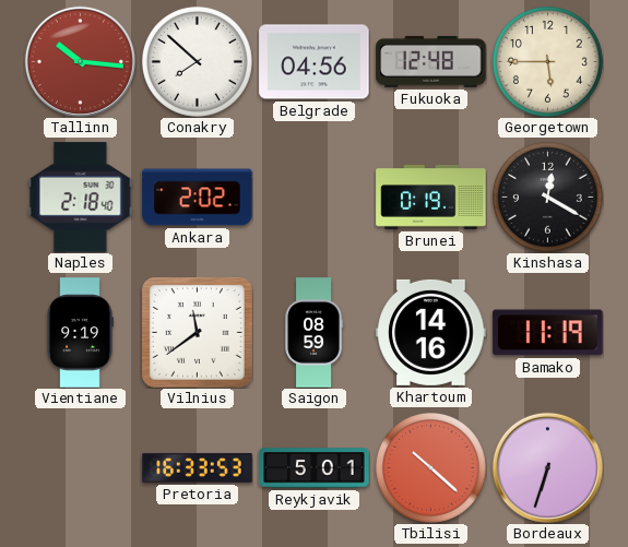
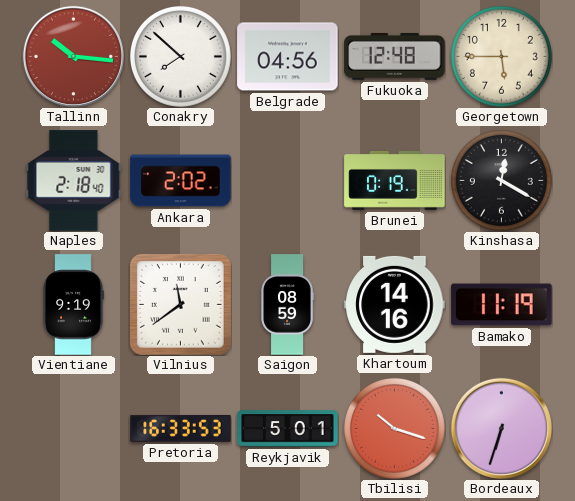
Tbilisi: 10:22 -> 10:18
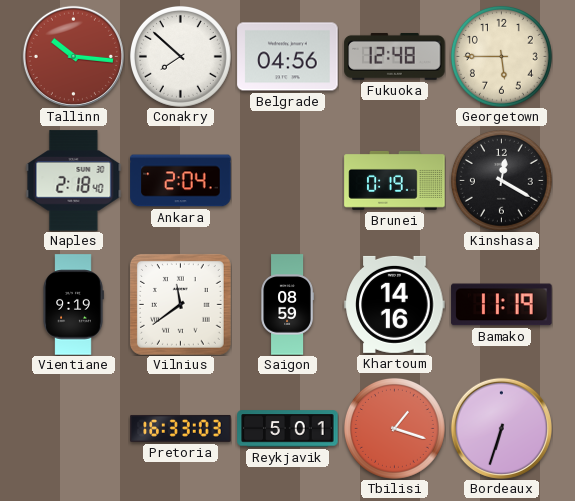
Ankara: 2:02 -> 2:04
Pretoria: 16:33:53 -> 16:33:03
Tbilisi: 10:18 -> 1:18
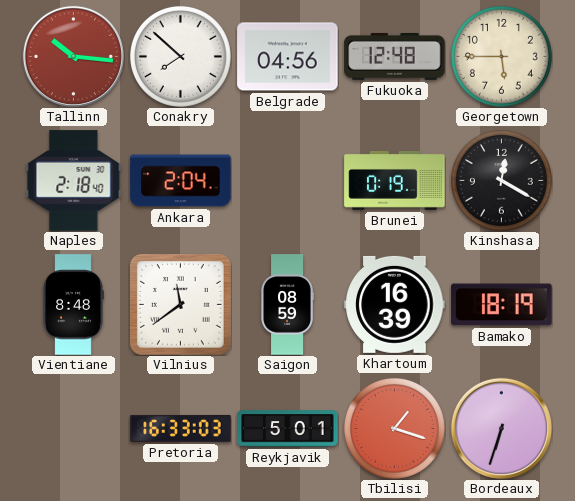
Vientiane: 9:19 -> 8:48
Khartoum: 14:16 -> 16:39
Bamako: 11:19 -> 18:19
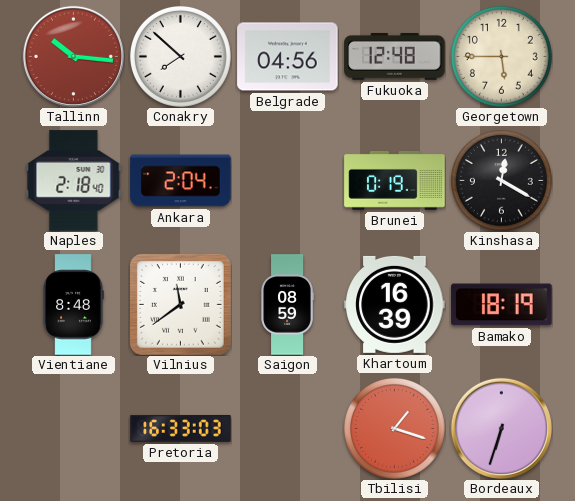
Reykjavik: 5:01 -> none
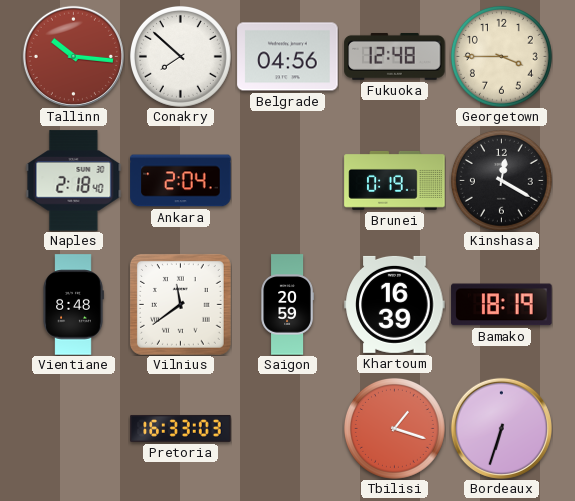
Georgetown: 5:45 -> 3:45
Saigon: 08:59 -> 20:59
